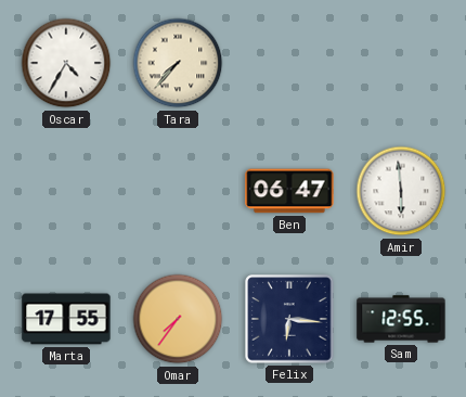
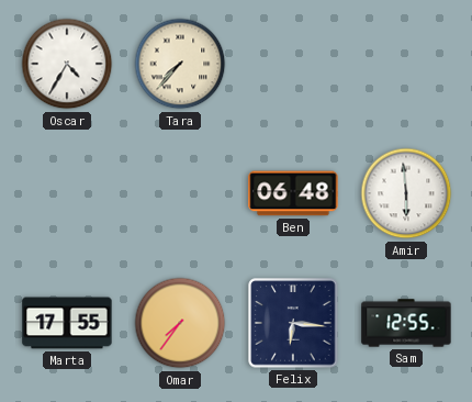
Ben: 06:47 -> 06:48
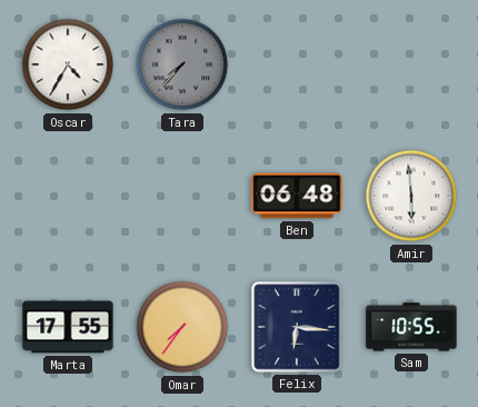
Tara dial: cream -> grey
Sam: 12:55 -> 10:55
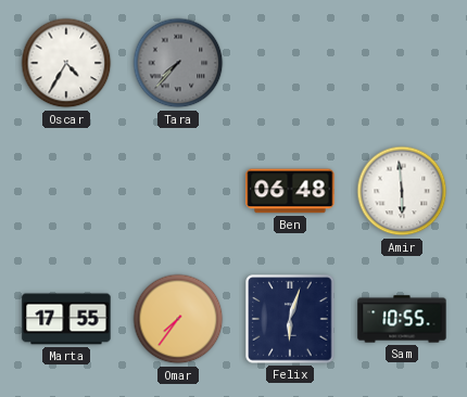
Felix: 6:16 -> 6:03
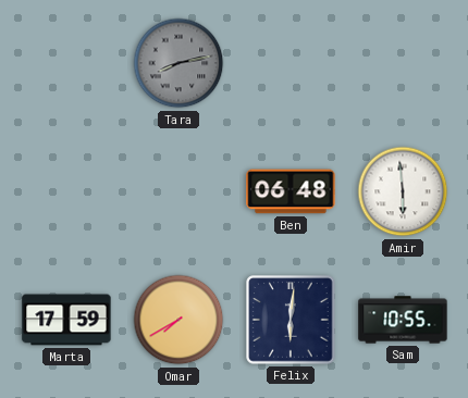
Oscar: 4:35 -> none
Tara: 7:37 -> 8:13
Marta: 17:55 -> 17:59
Omar: 7:36 -> 7:40
Felix: 6:03 -> 6:01
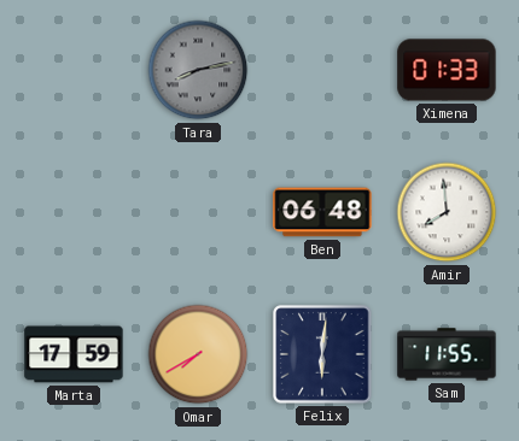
Ximena: none -> 01:33
Amir: 5:59 -> 7:59
Sam: 10:55 -> 11:55
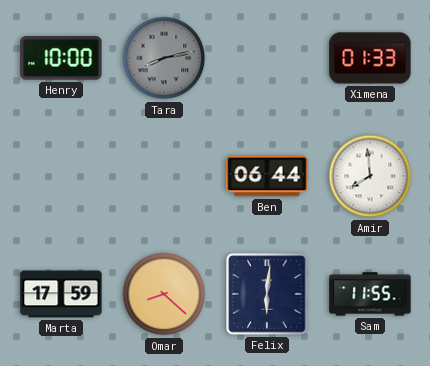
Henry: none -> 10:00
Ben: 06:48 -> 06:44
Omar: 7:40 -> 8:22
